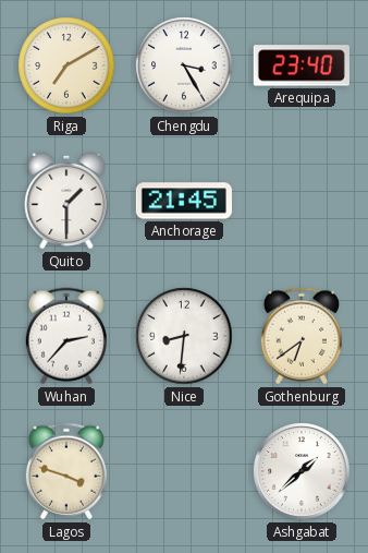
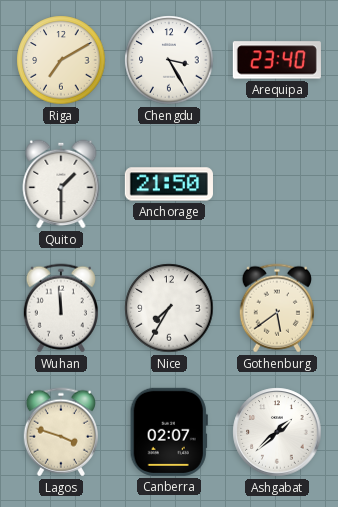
Anchorage: 21:45 -> 21:50
Wuhan: 2:37 -> 11:59
Nice: 8:31 -> 7:35
Gothenburg: 6:39 -> 5:39
Canberra: none -> 02:07
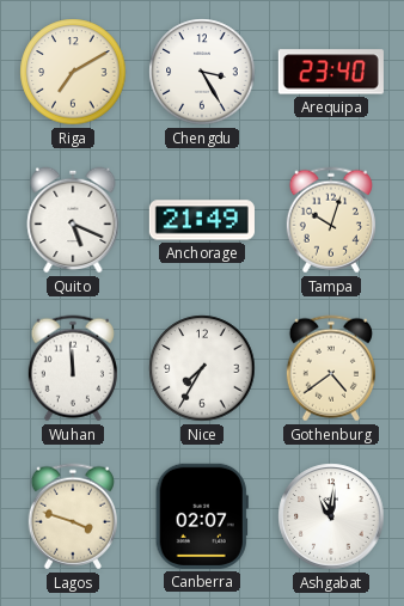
Quito: 1:30 -> 5:19
Anchorage: 21:50 -> 21:49
Tampa: none -> 10:03
Gothenburg: 5:39 -> 4:39
Ashgabat: 1:38 -> 11:01
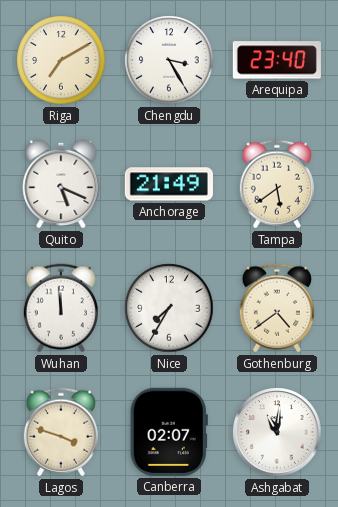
Tampa: 10:03 -> 5:39
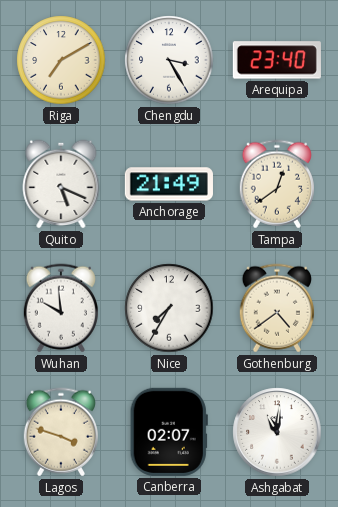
Tampa: 5:39 -> 12:39
Wuhan: 11:59 -> 9:59
